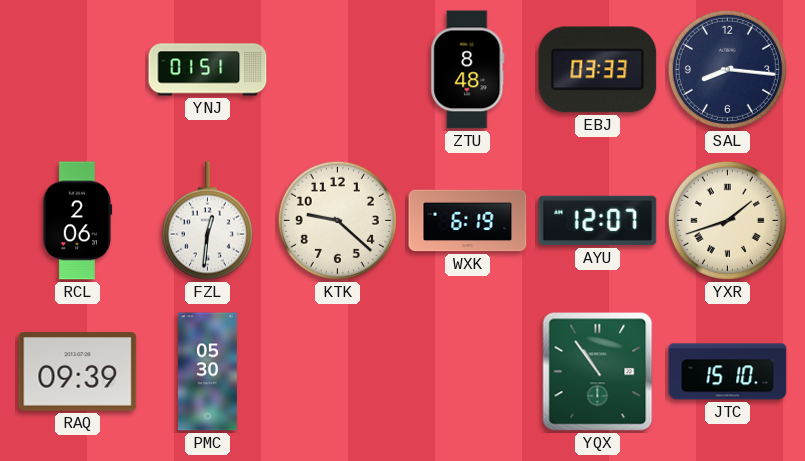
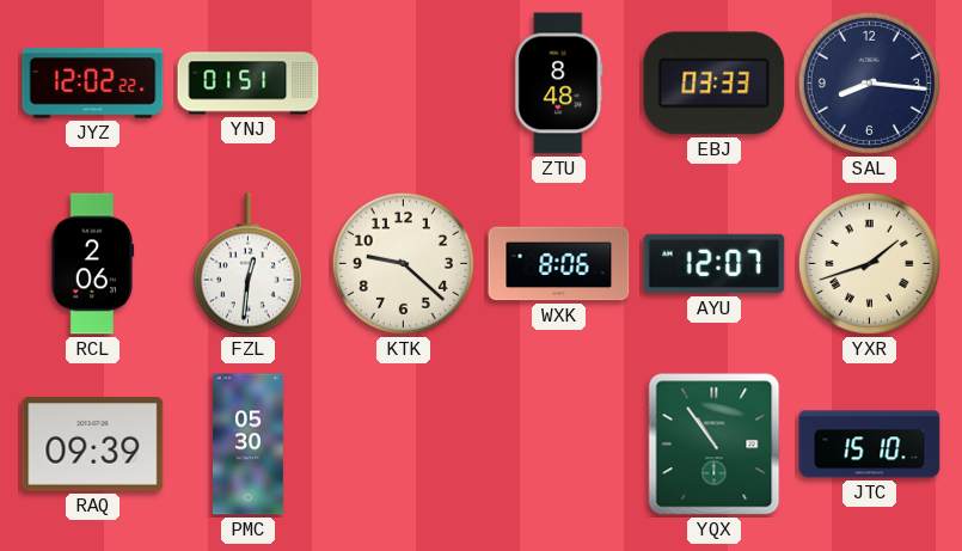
JYZ: none -> 12:02
WXK: 6:19 -> 8:06
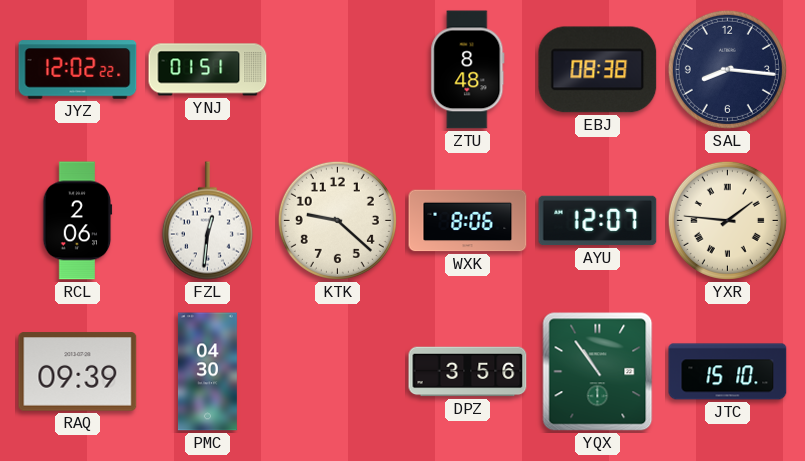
EBJ: 03:33 -> 08:38
YXR: 1:42 -> 1:46
PMC: 05:30 -> 04:30
DPZ: none -> 3:56
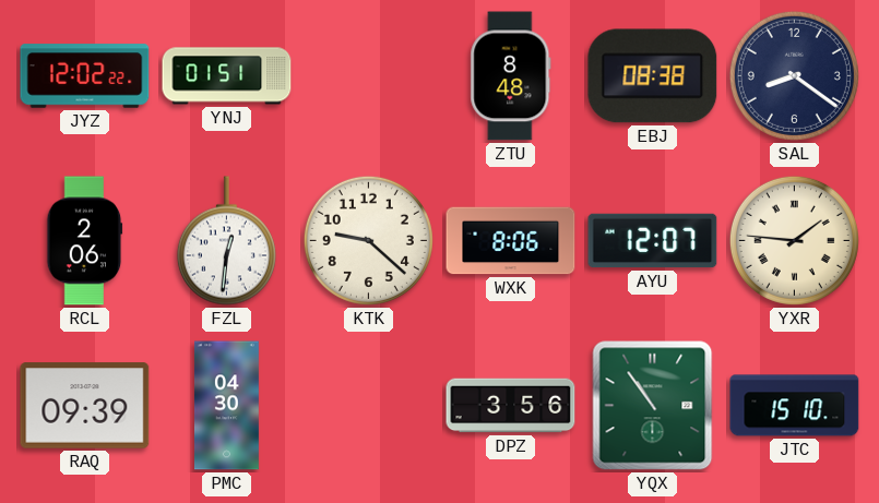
SAL: 8:16 -> 8:21
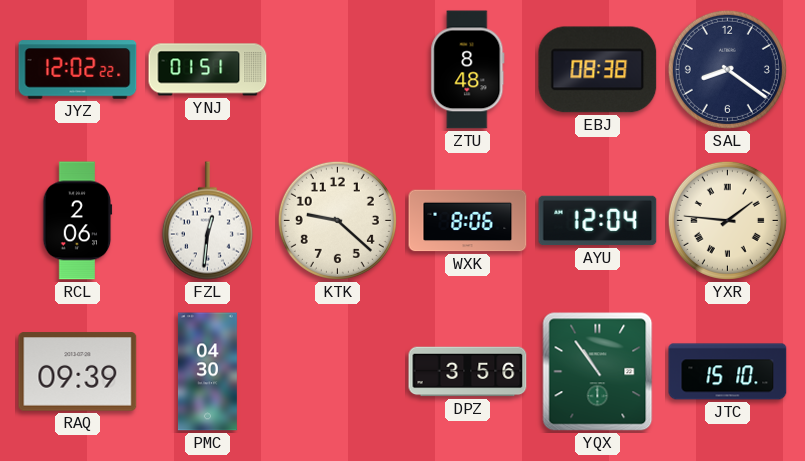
AYU: 12:07 -> 12:04
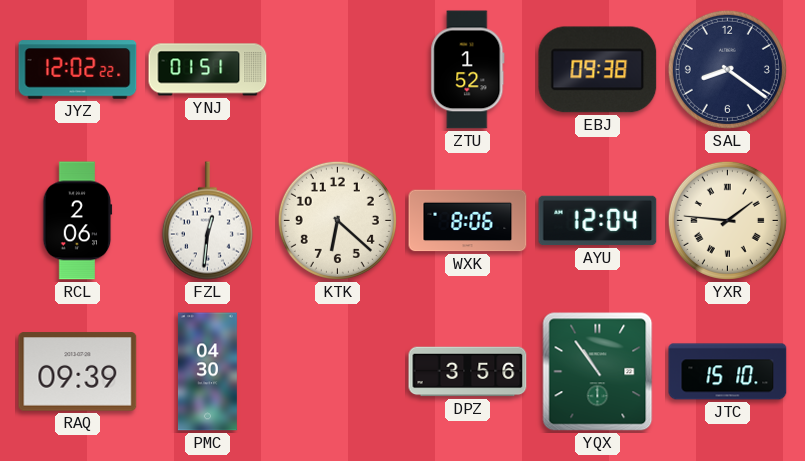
ZTU: 8:48 -> 1:52
EBJ: 08:38 -> 09:38
KTK: 9:22 -> 6:22
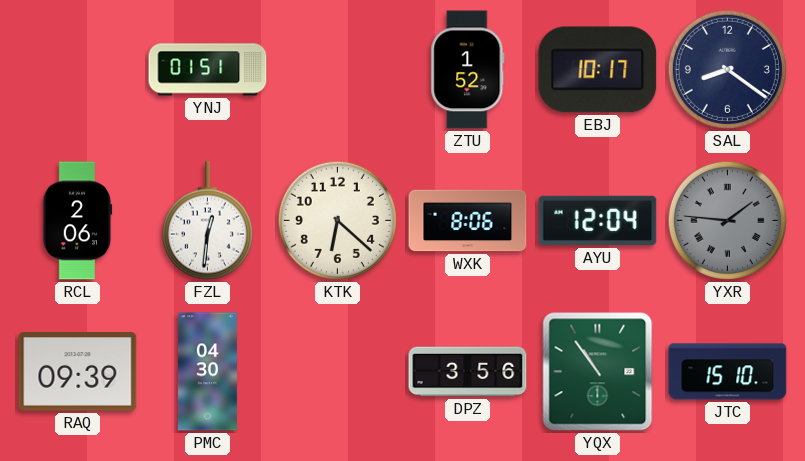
JYZ: 12:02 -> none
EBJ: 09:38 -> 10:17
YXR dial: cream -> grey
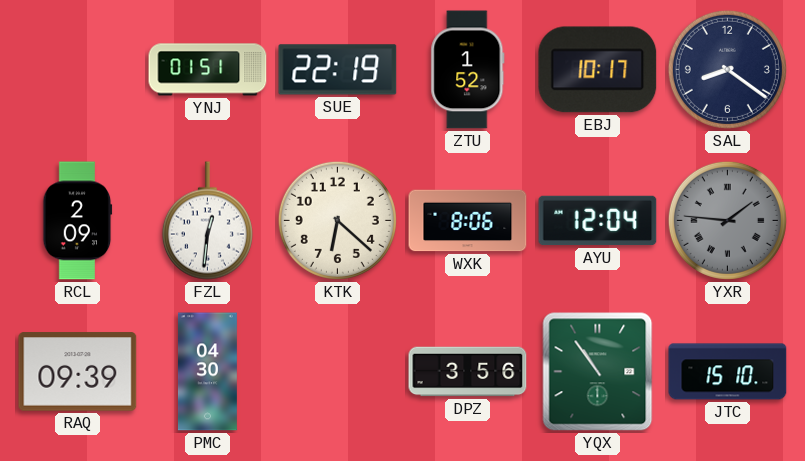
SUE: none -> 22:19
RCL: 2:06 -> 2:09
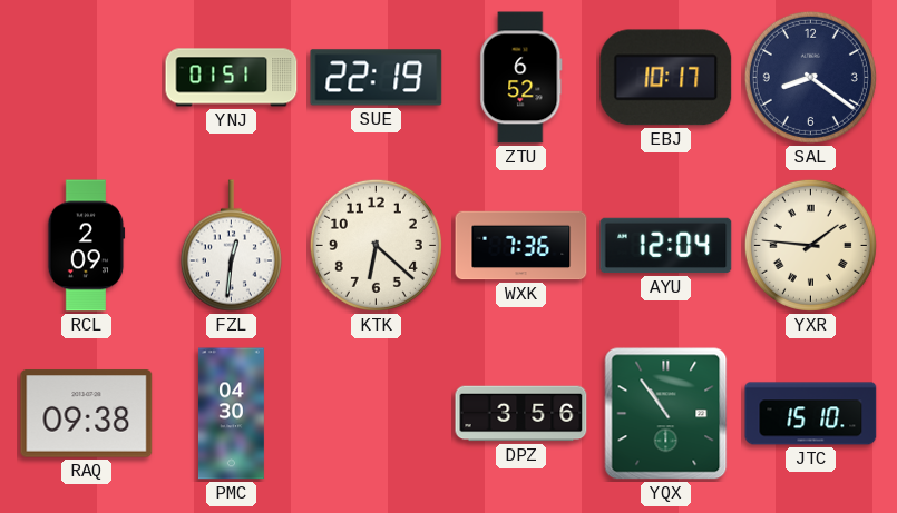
ZTU: 1:52 -> 6:52
WXK: 8:06 -> 7:36
YXR dial: grey -> cream
RAQ: 09:39 -> 09:38
